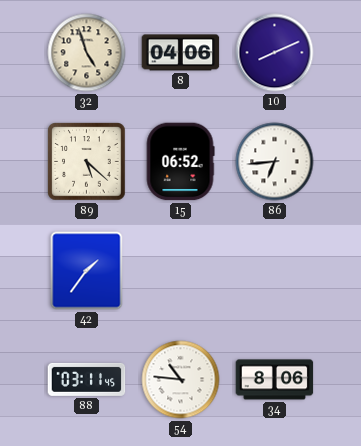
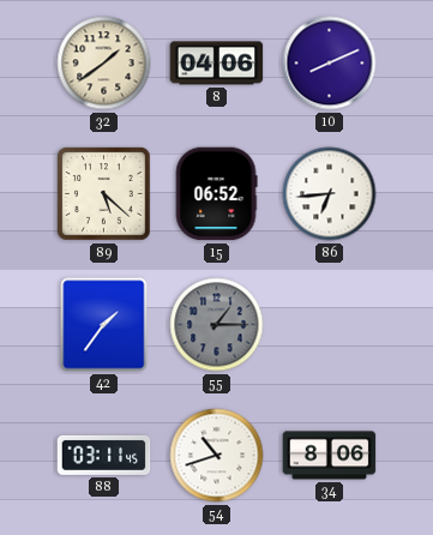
32: 4:57 -> 1:39
55: none -> 1:15
54: 10:46 -> 10:42
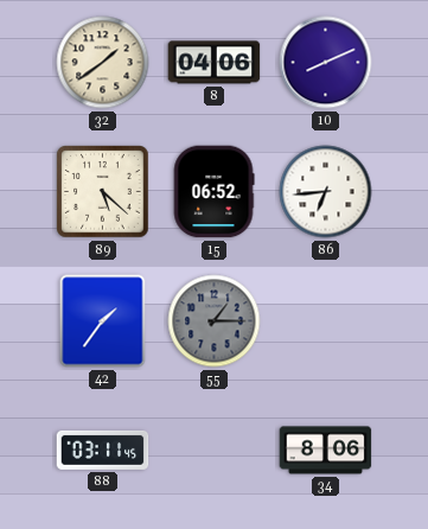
54: 10:42 -> none
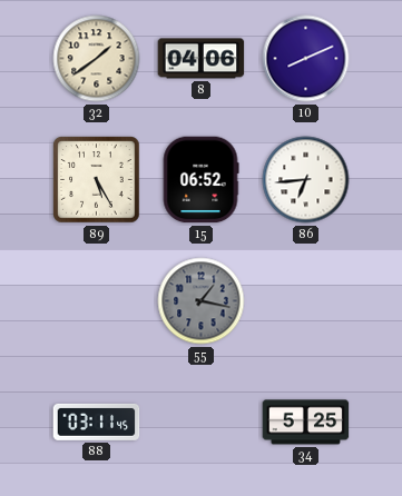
89: 5:22 -> 5:25
42: 1:36 -> none
55: 1:15 -> 1:17
34: 8:06 -> 5:25
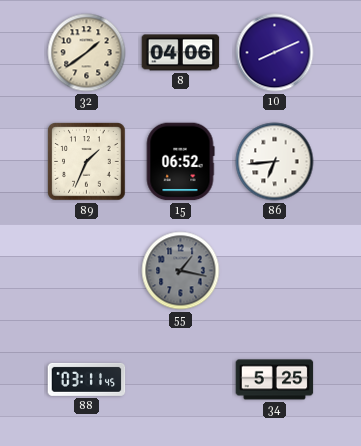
89: 5:25 -> 1:34
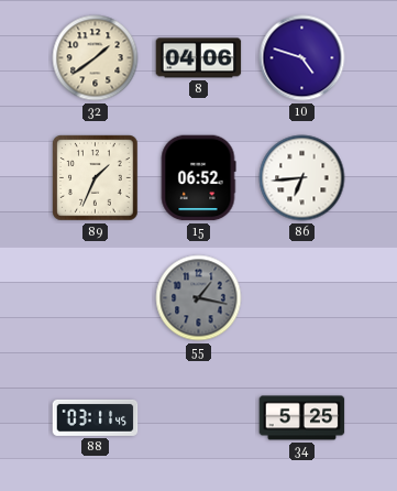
10: 8:11 -> 4:48
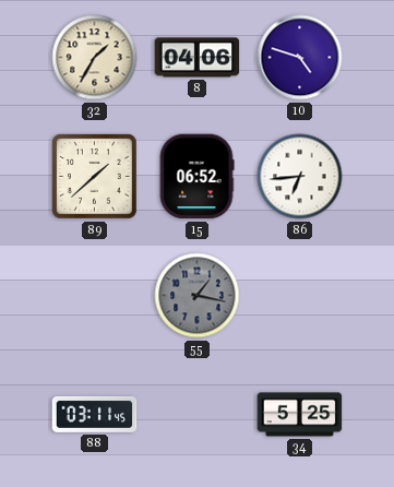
32: 1:39 -> 1:35
89: 1:34 -> 1:38
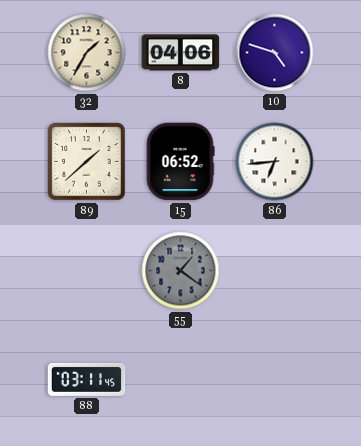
55: 1:17 -> 1:21
34: 5:25 -> none
